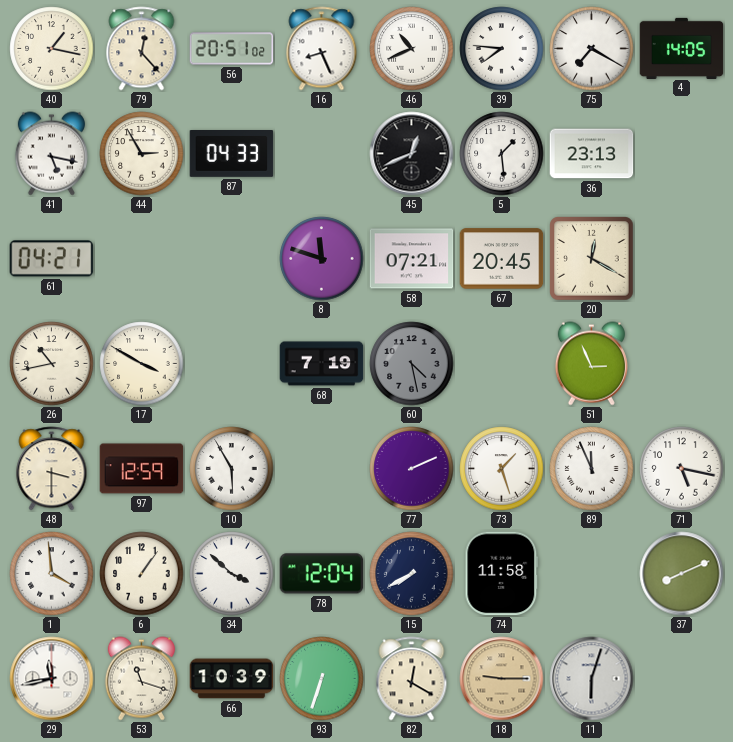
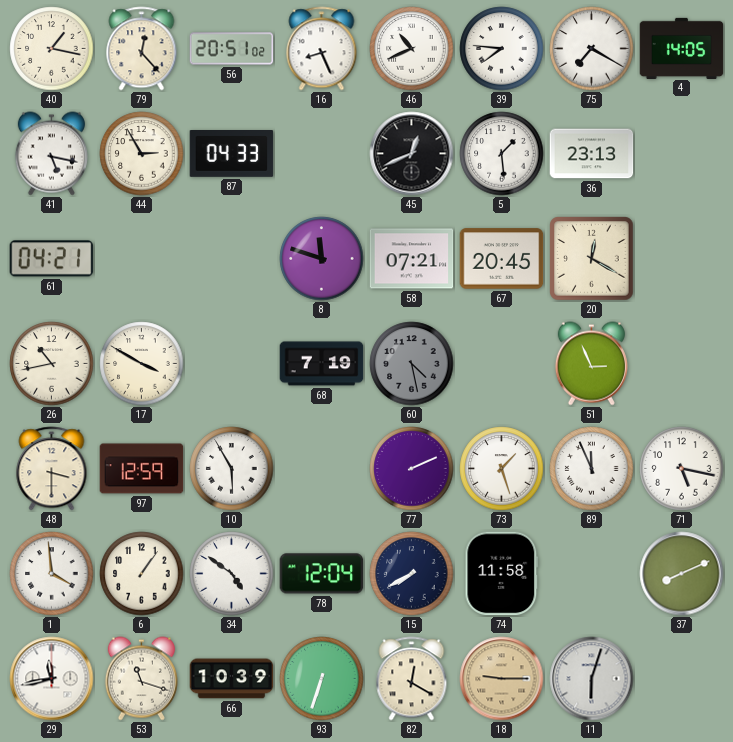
34: 3:52 -> 4:51
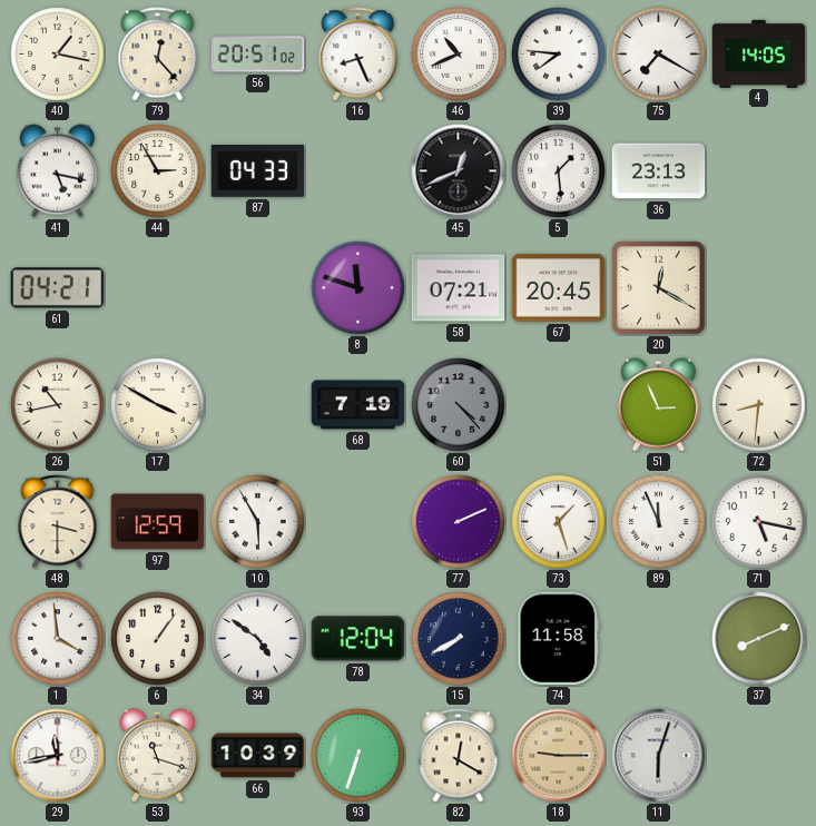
60: 4:28 -> 4:23
72: none -> 8:31
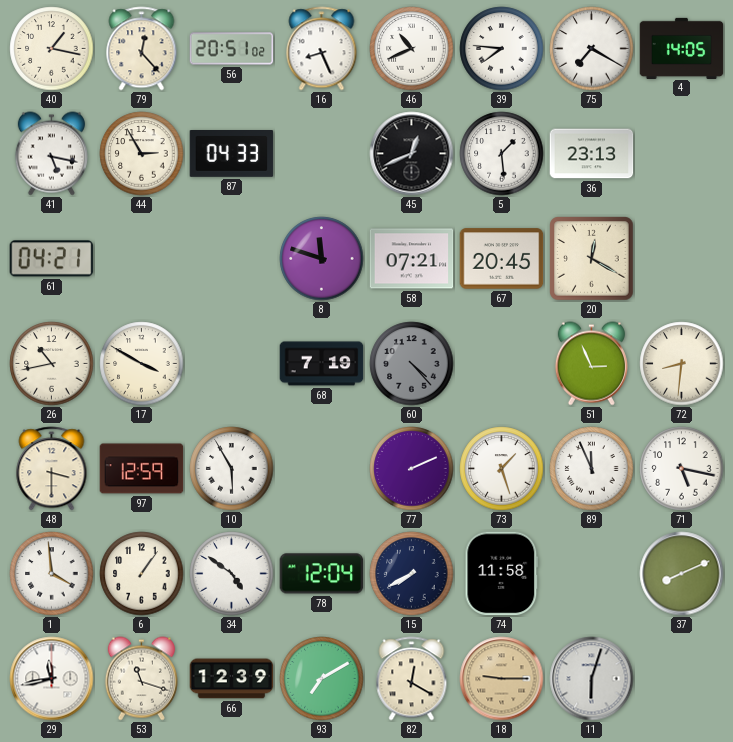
66: 10:39 -> 12:39
93: 6:33 -> 7:10
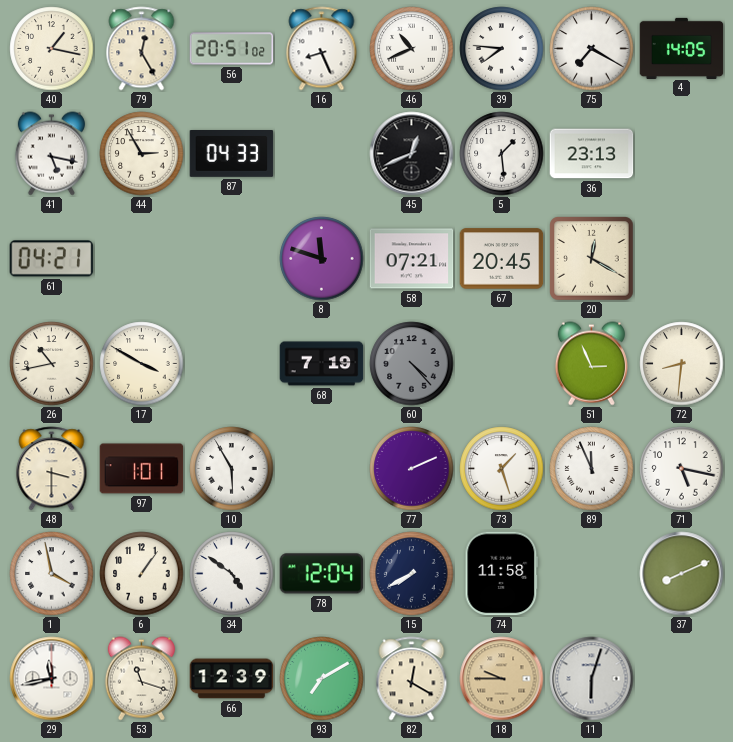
79: 12:23 -> 12:25
97: 12:59 -> 1:01
1: 3:59 -> 3:58
18: 9:15 -> 9:45
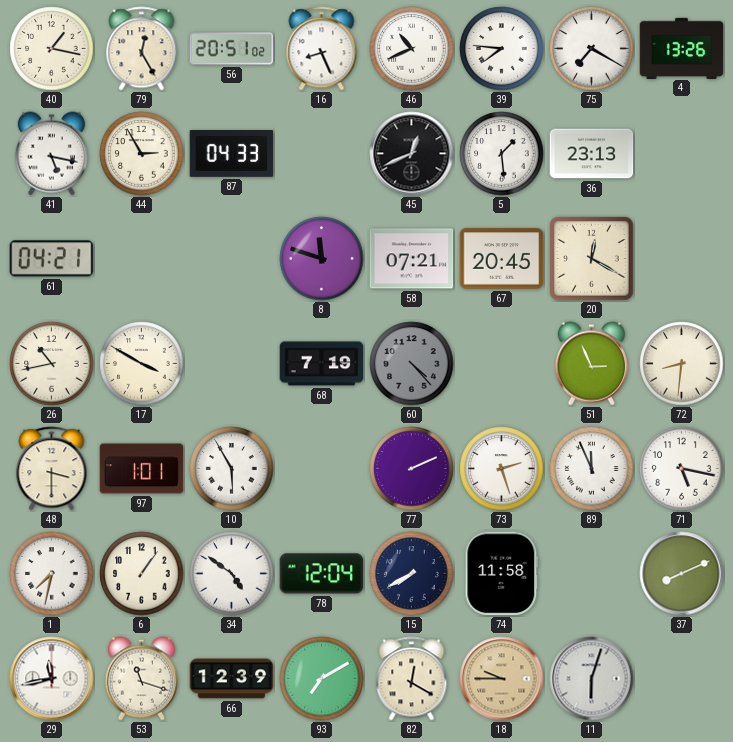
4: 14:05 -> 13:26
73: 1:27 -> 2:27
1: 3:58 -> 7:32
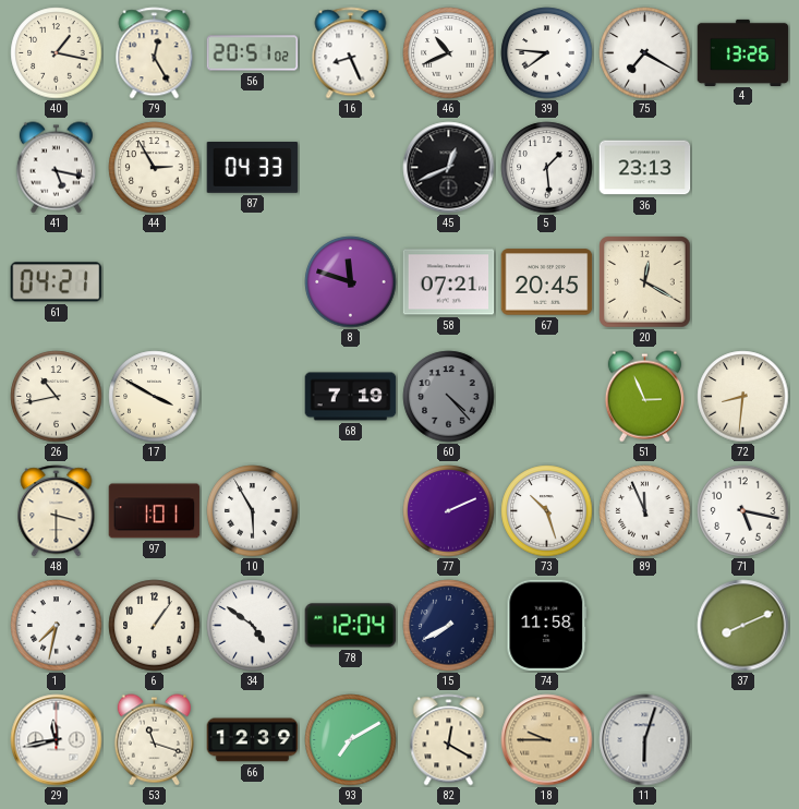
73: 2:27 -> 10:27
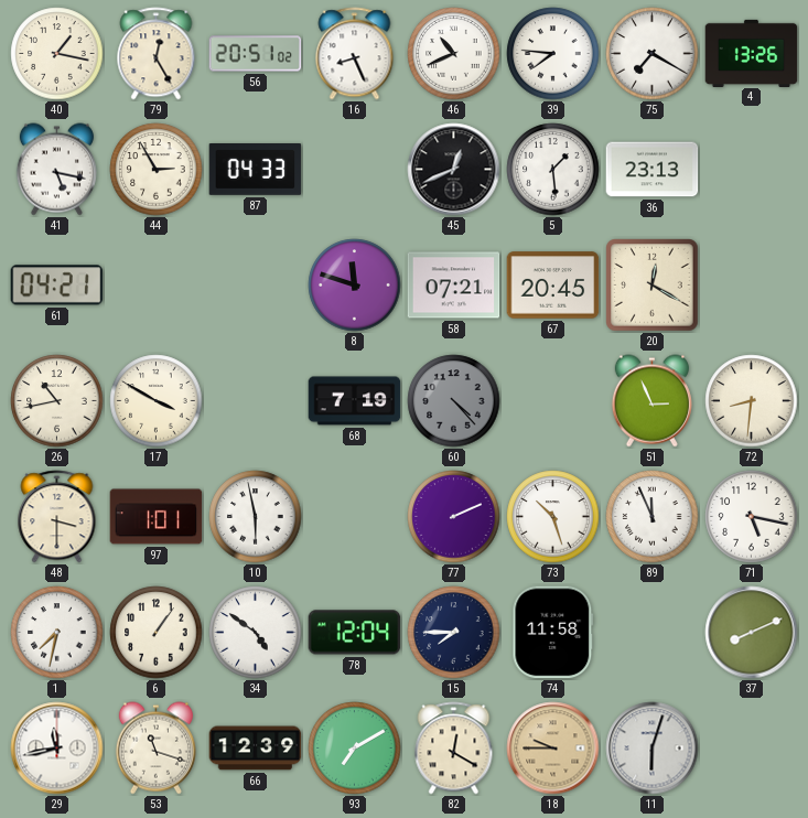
10: 5:55 -> 5:58
15: 7:40 -> 7:45
